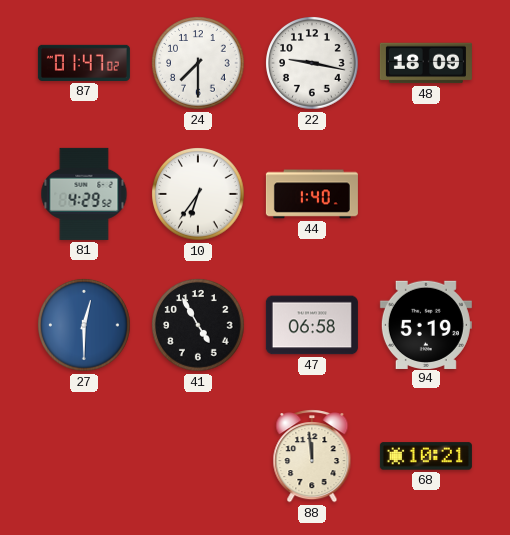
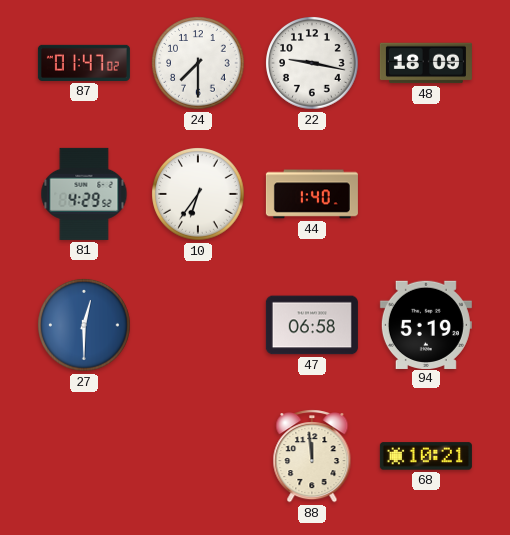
41: 4:55 -> none
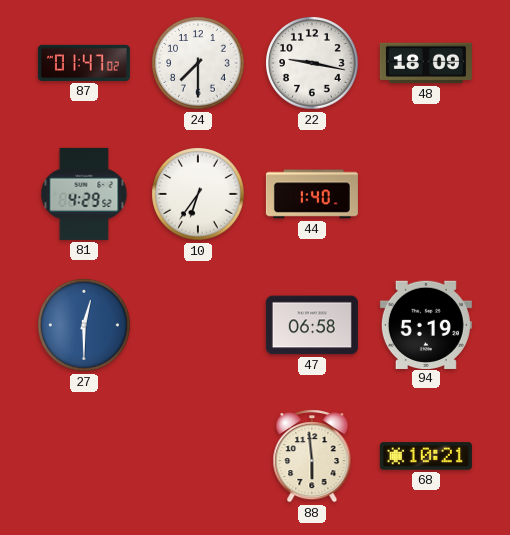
88: 11:59 -> 5:59
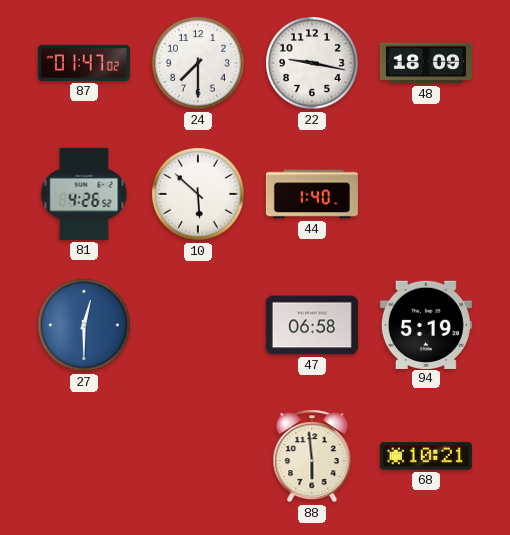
81: 4:29 -> 4:26
10: 6:36 -> 5:52
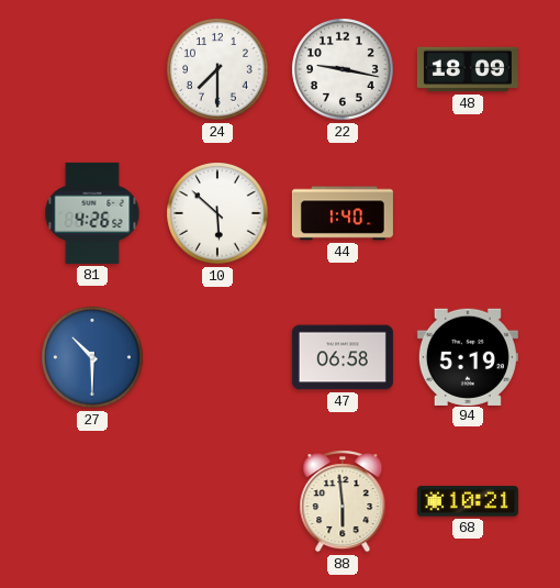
87: 01:47 -> none
27: 12:30 -> 10:30
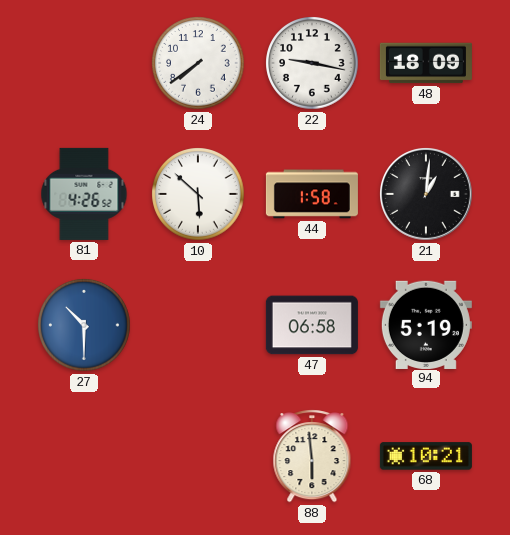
24: 7:30 -> 7:39
44: 1:40 -> 1:58
21: none -> 1:01
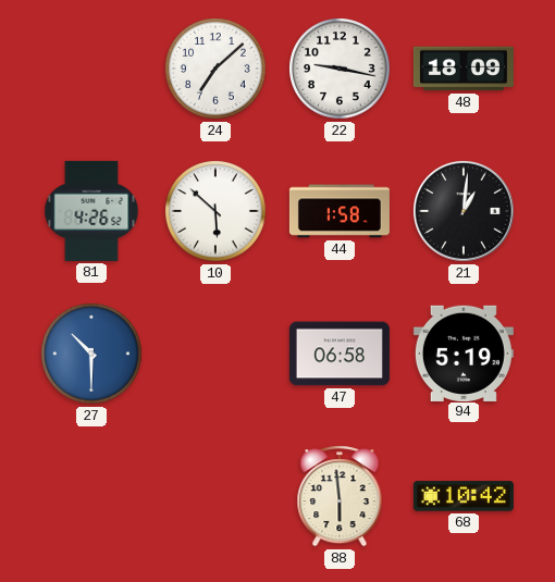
24: 7:39 -> 7:08
68: 10:21 -> 10:42
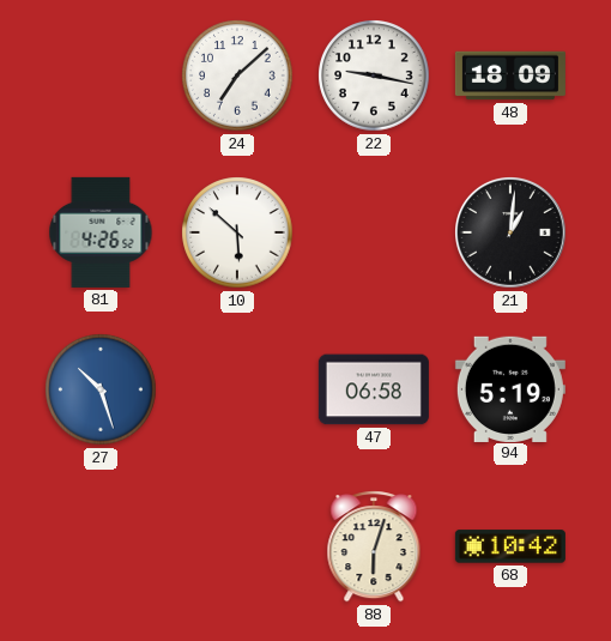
44: 1:58 -> none
27: 10:30 -> 10:27
88: 5:59 -> 6:03
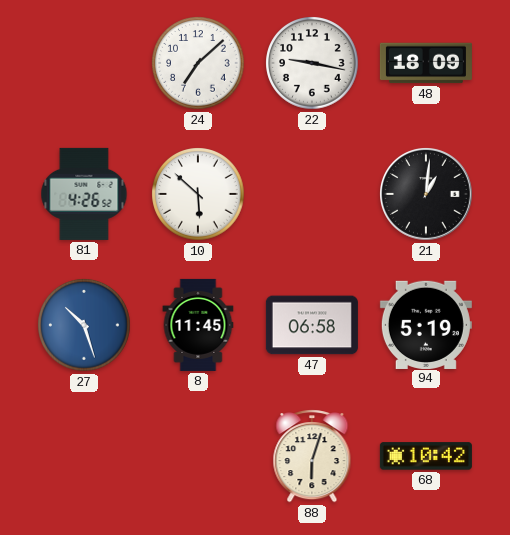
8: none -> 11:45
